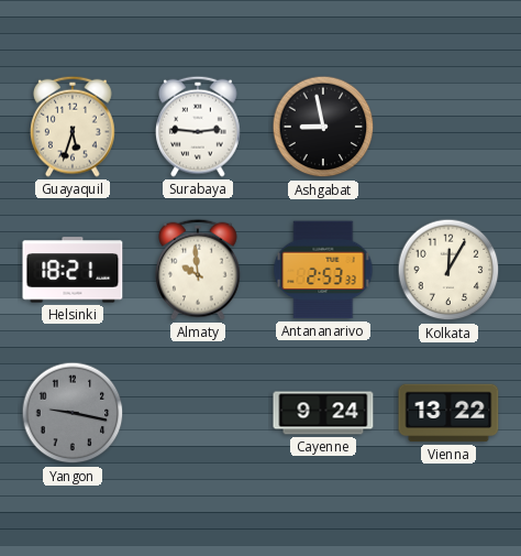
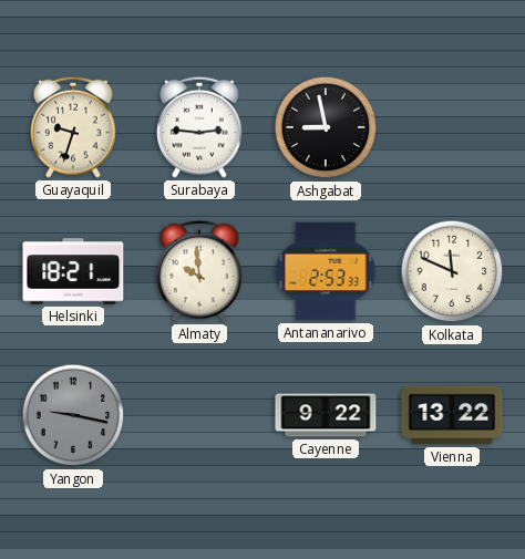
Guayaquil: 5:33 -> 9:33
Kolkata: 12:05 -> 11:49
Cayenne: 9:24 -> 9:22
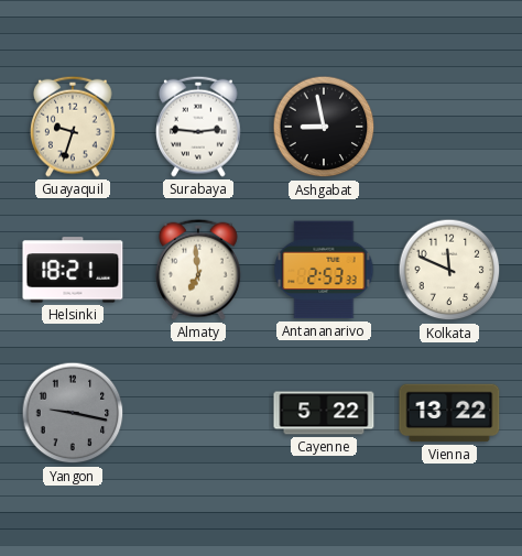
Almaty: 9:59 -> 6:59
Cayenne: 9:22 -> 5:22
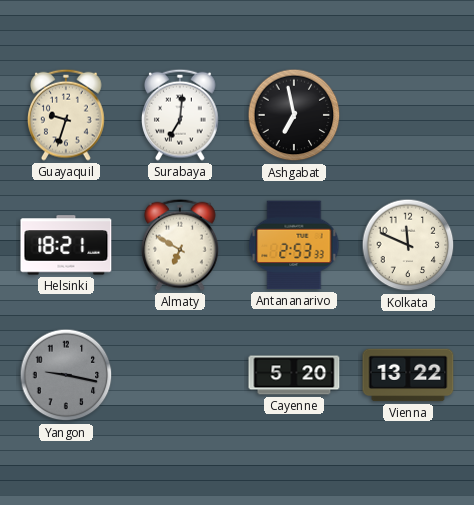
Surabaya: 2:46 -> 7:01
Ashgabat: 8:58 -> 6:58
Almaty: 6:59 -> 6:50
Cayenne: 5:22 -> 5:20
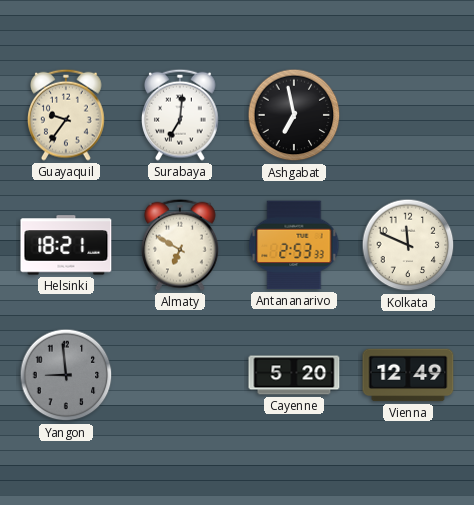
Guayaquil: 9:33 -> 9:36
Yangon: 9:17 -> 8:59
Vienna: 13:22 -> 12:49
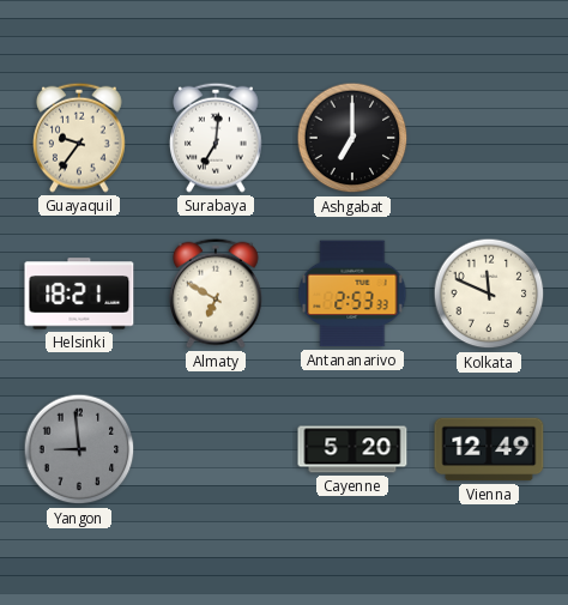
Ashgabat: 6:58 -> 7:00
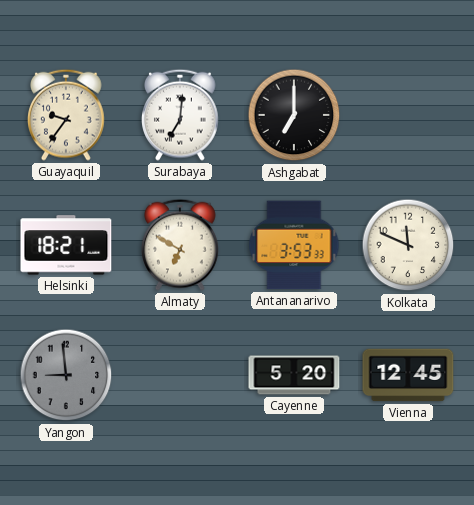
Antananarivo: 2:53 -> 3:53
Vienna: 12:49 -> 12:45
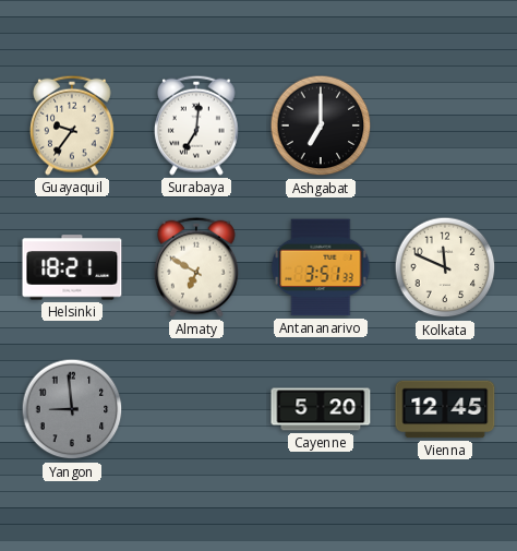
Antananarivo: 3:53 -> 3:51
